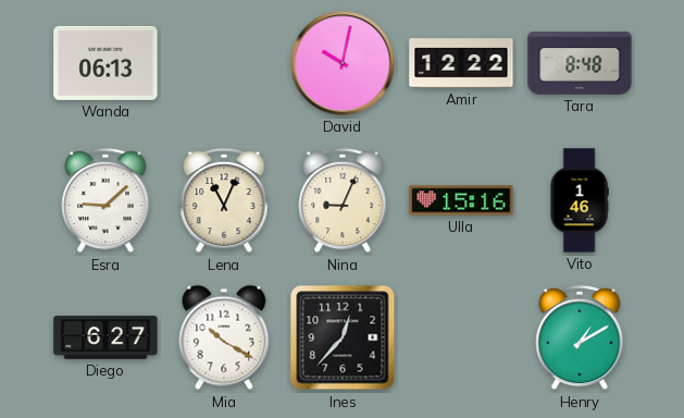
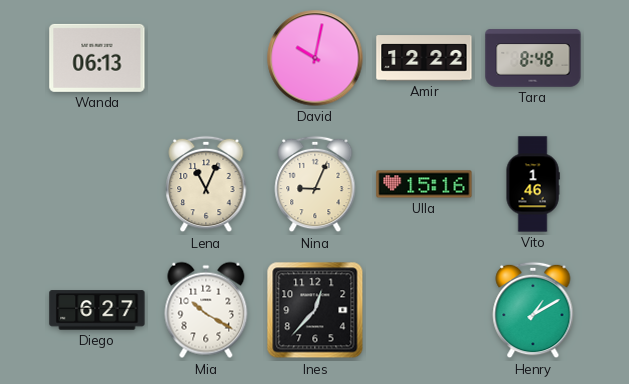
Esra: 9:08 -> none
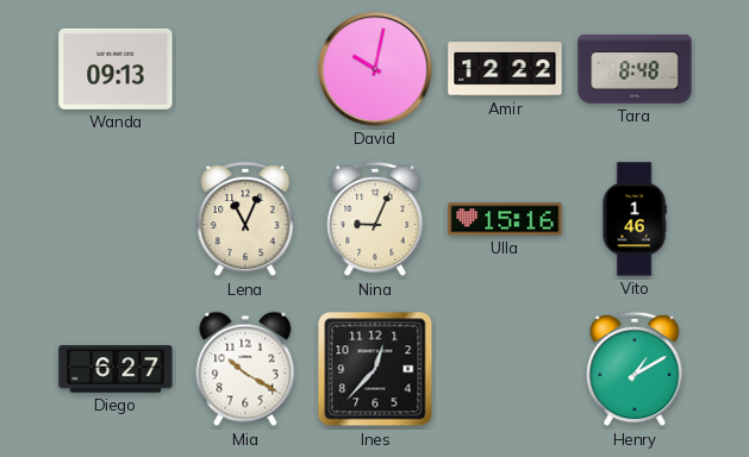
Wanda: 06:13 -> 09:13
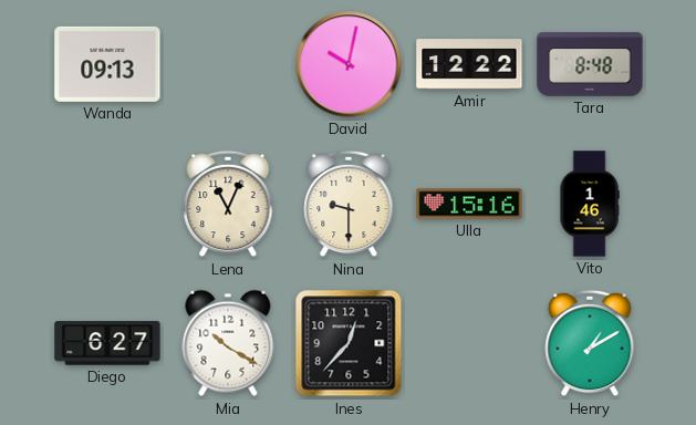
Nina: 9:04 -> 9:30
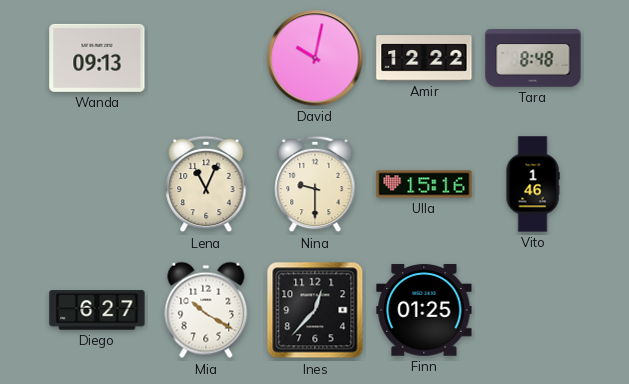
Finn: none -> 01:25
Henry: 1:10 -> none
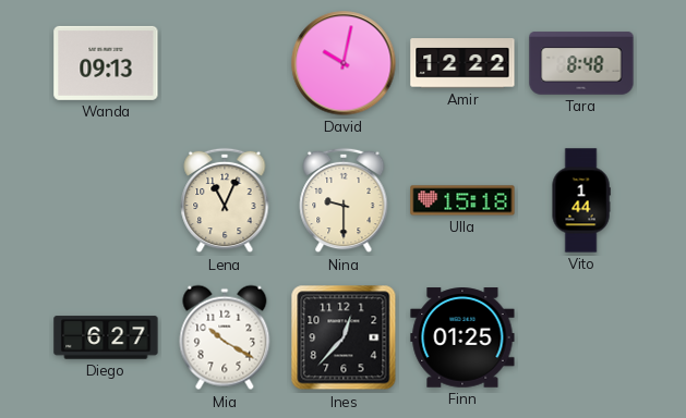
Ulla: 15:16 -> 15:18
Vito: 1:46 -> 1:44
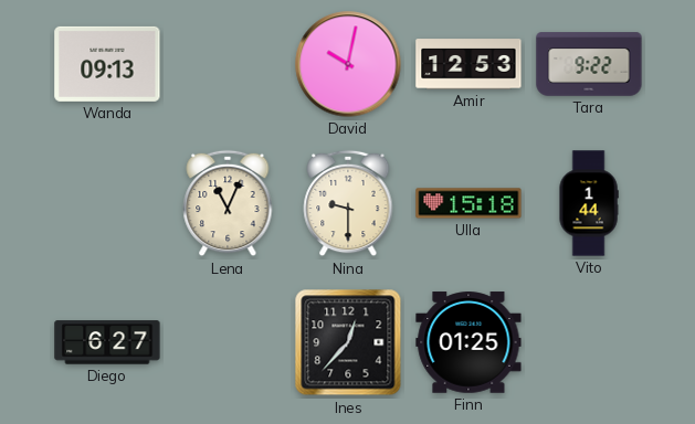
Amir: 12:22 -> 12:53
Tara: 8:48 -> 9:22
Mia: 10:20 -> none
